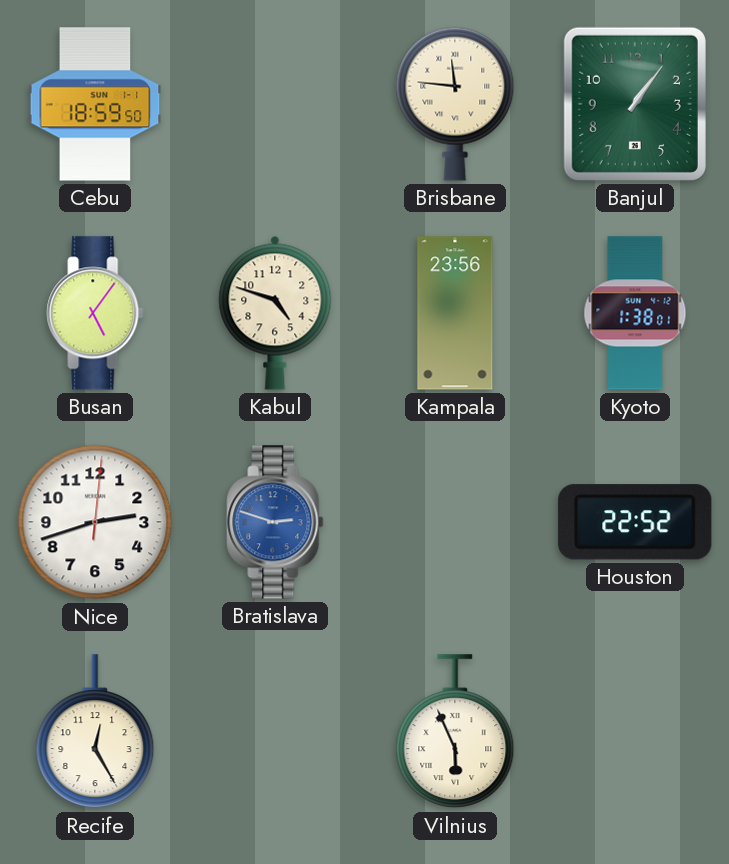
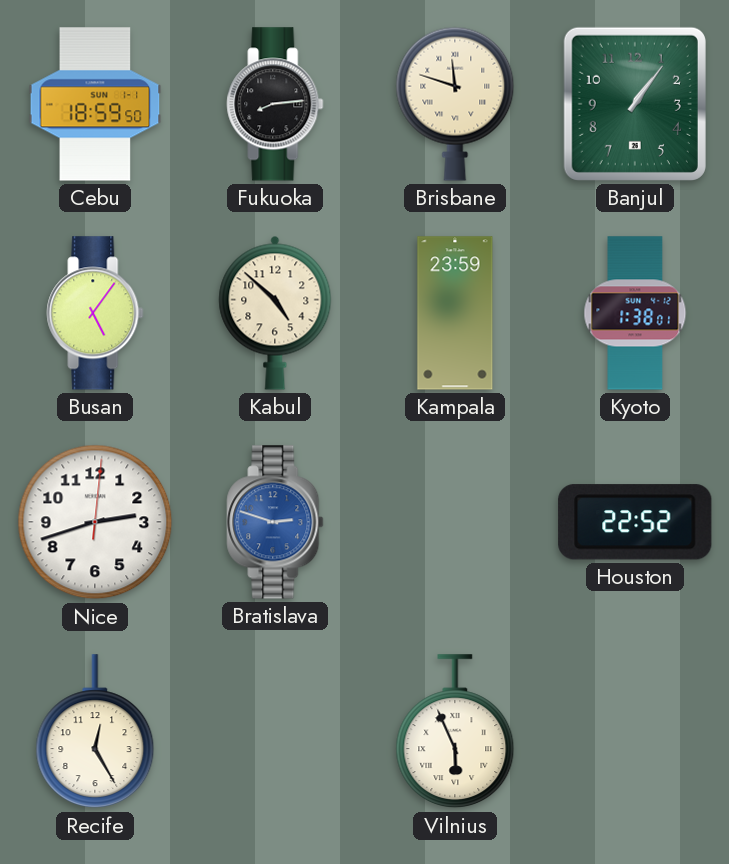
Fukuoka: none -> 8:14
Brisbane: 11:46 -> 11:48
Kabul: 4:48 -> 4:52
Kampala: 23:56 -> 23:59
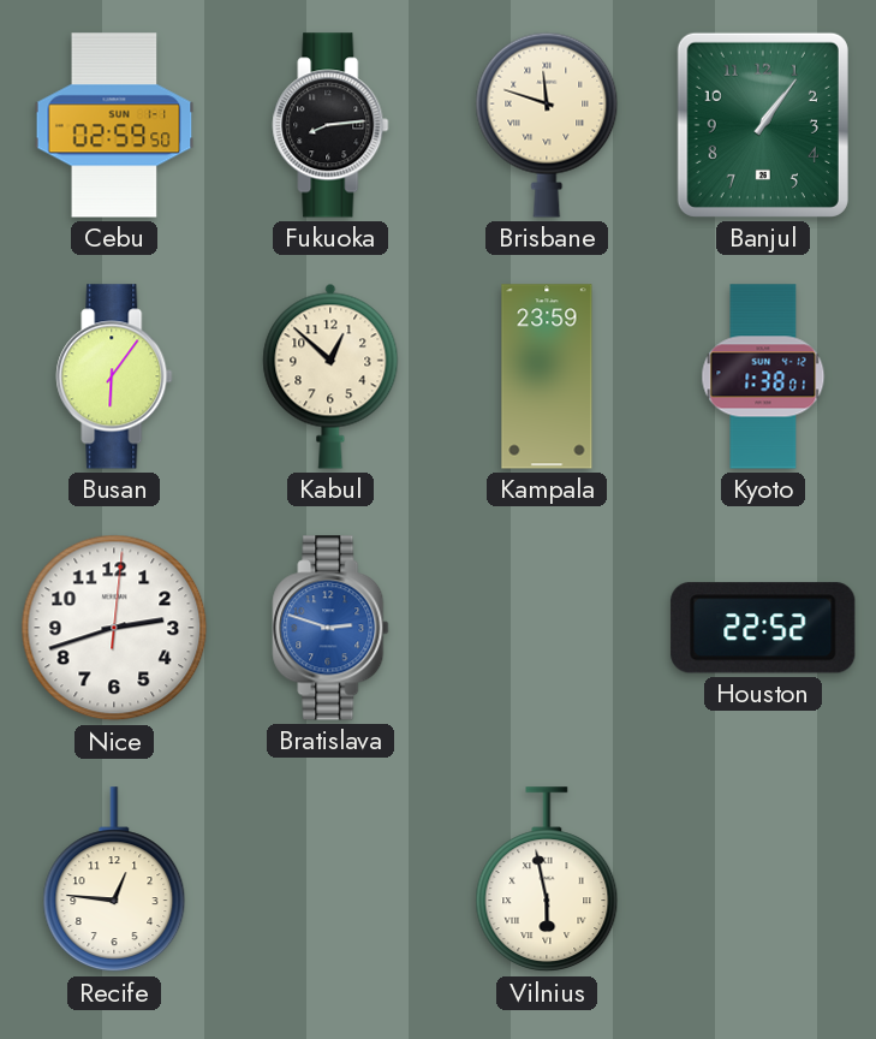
Cebu: 18:59 -> 02:59
Busan: 5:06 -> 6:06
Kabul: 4:52 -> 12:52
Recife: 12:25 -> 12:46
Vilnius: 5:56 -> 5:58
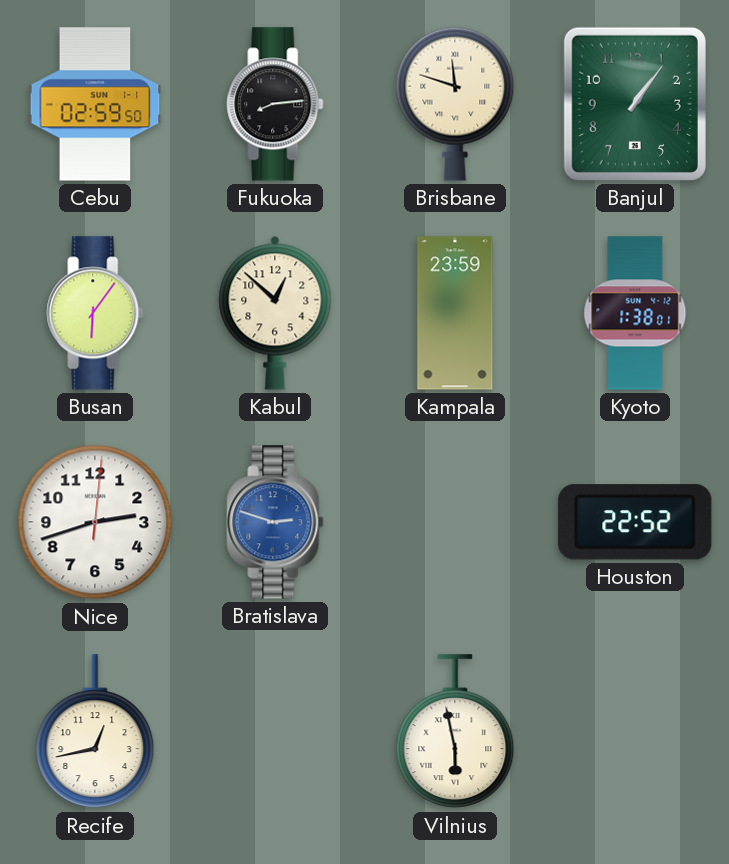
Recife: 12:46 -> 12:43
